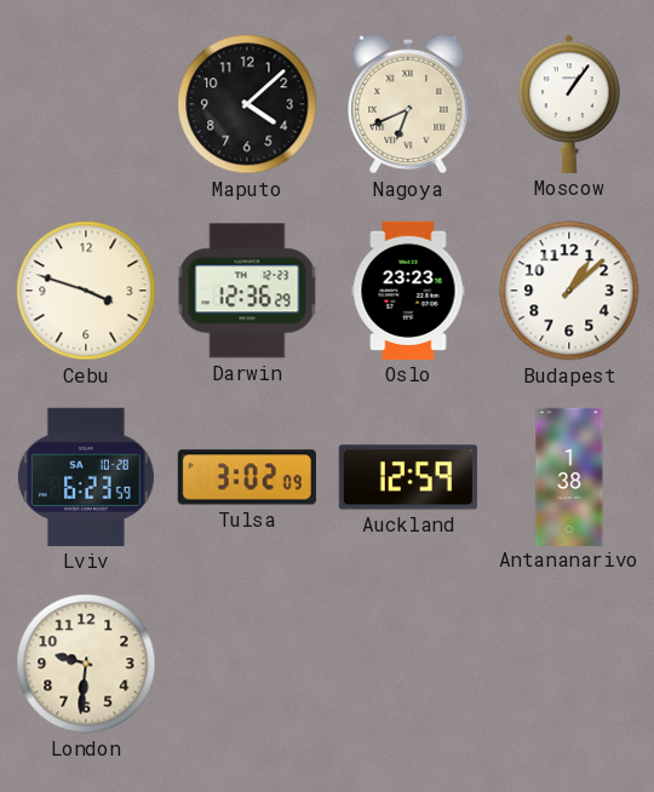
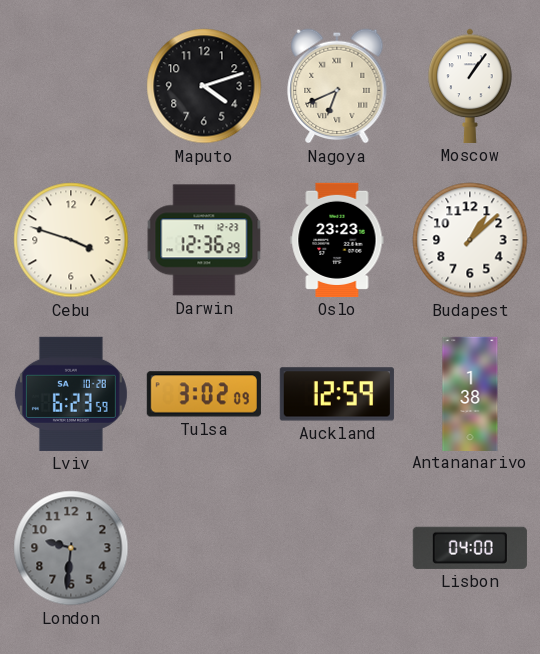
Maputo: 4:08 -> 4:12
London dial: cream -> grey
Lisbon: none -> 04:00
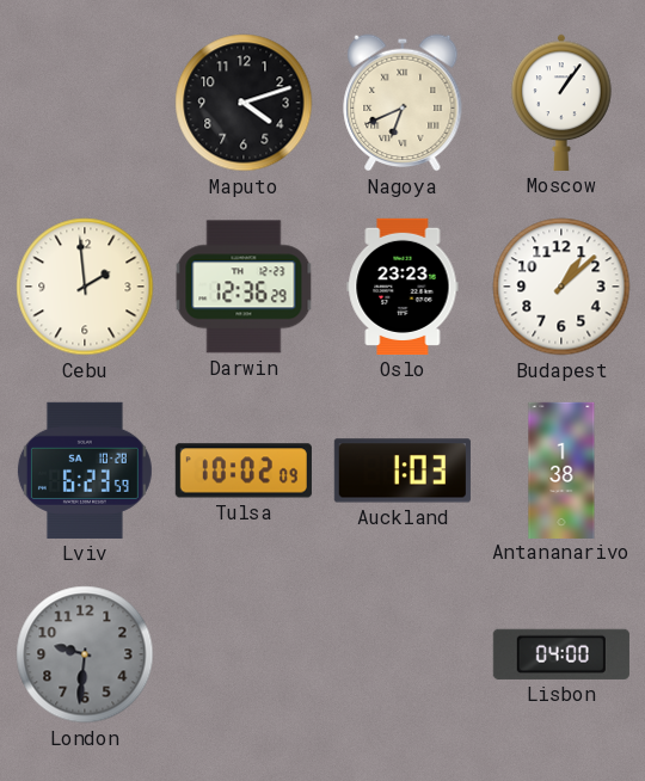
Cebu: 3:48 -> 1:59
Tulsa: 3:02 -> 10:02
Auckland: 12:59 -> 1:03
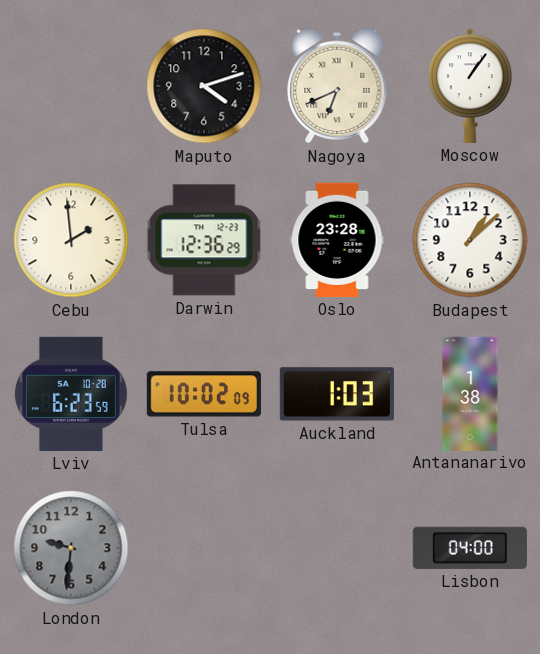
Oslo: 23:23 -> 23:28
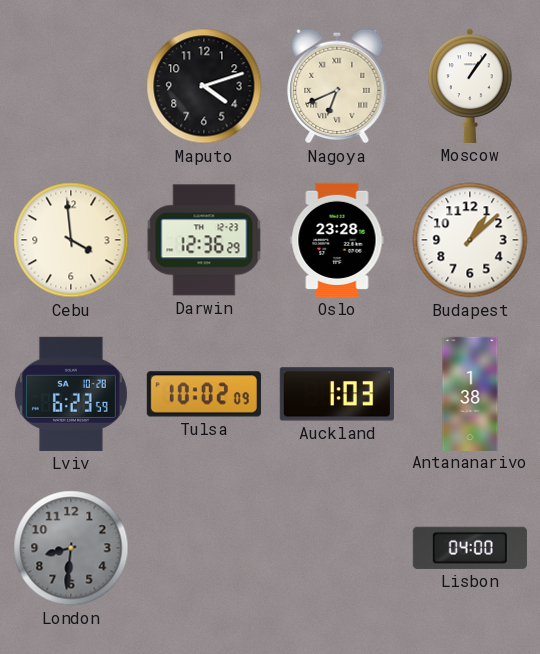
Cebu: 1:59 -> 3:59
London: 9:31 -> 8:31
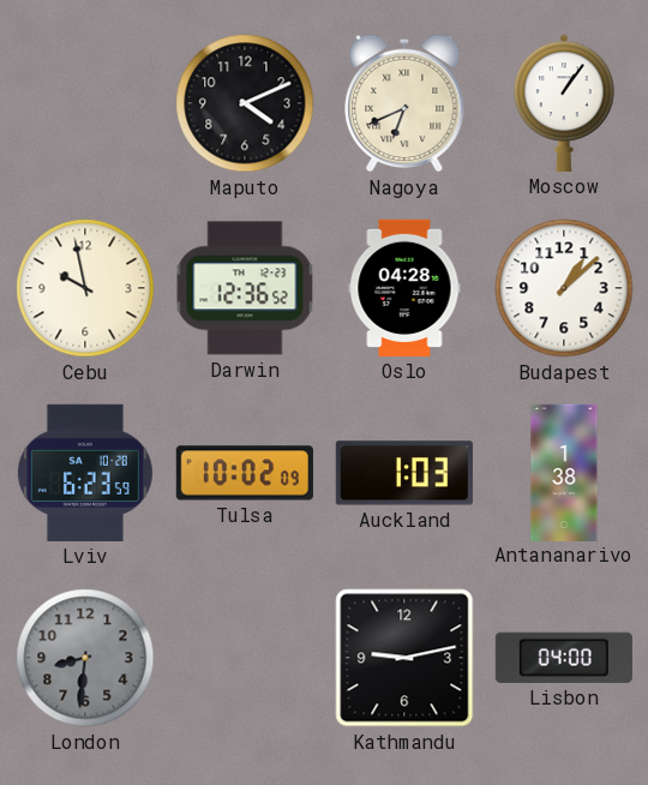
Maputo: 4:12 -> 4:11
Cebu: 3:59 -> 9:58
Darwin: 12:36:29 -> 12:36:52
Oslo: 23:28 -> 04:28
Kathmandu: none -> 9:13
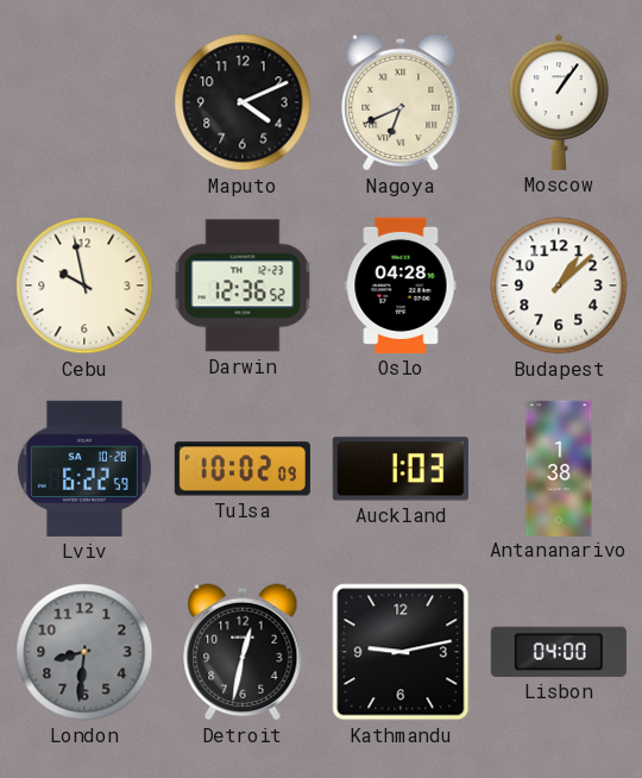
Lviv: 6:23 -> 6:22
Detroit: none -> 12:32
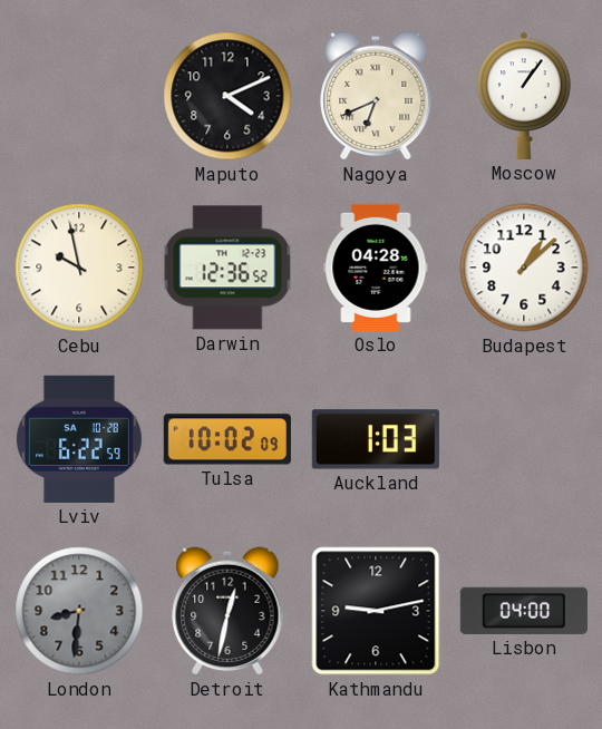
Antananarivo: 1:38 -> none
